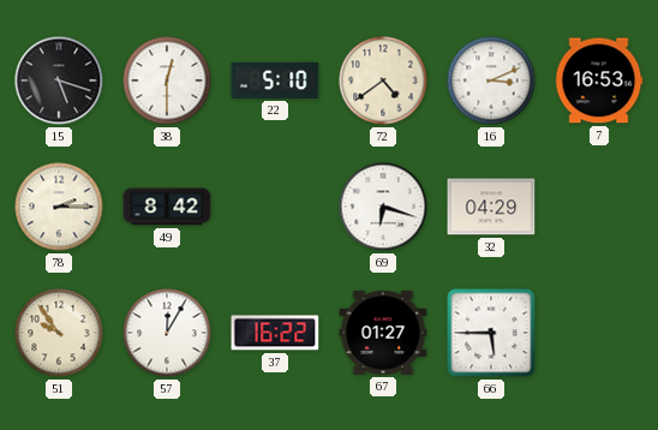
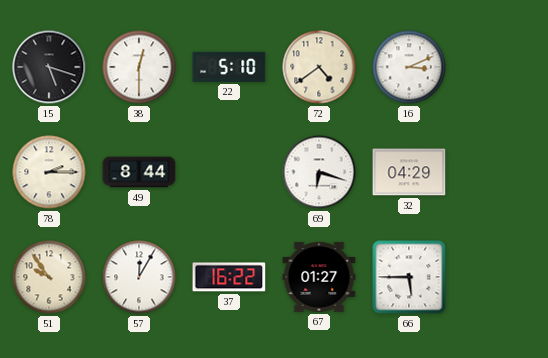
7: 16:53 -> none
49: 8:42 -> 8:44
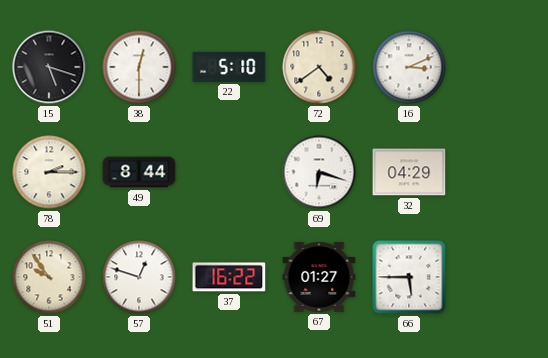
57: 12:05 -> 12:48
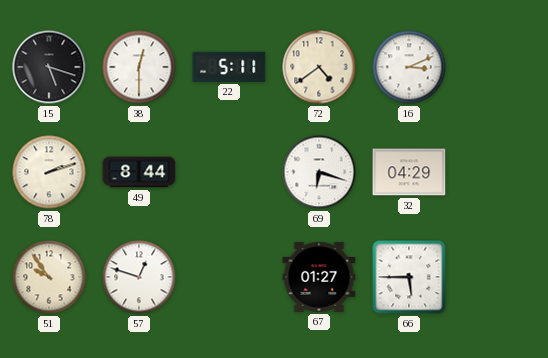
22: 5:10 -> 5:11
78: 2:15 -> 2:12
37: 16:22 -> none
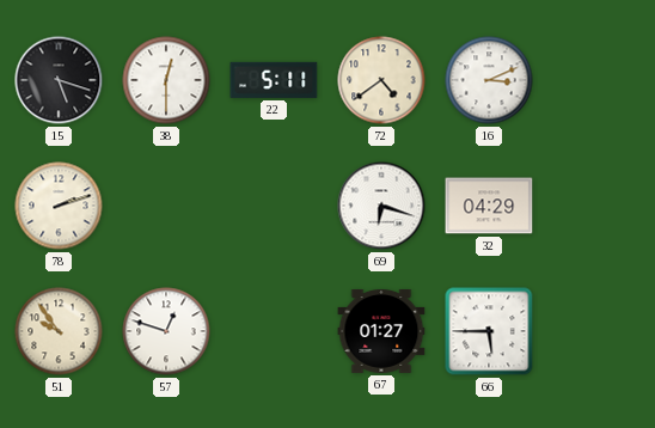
49: 8:44 -> none
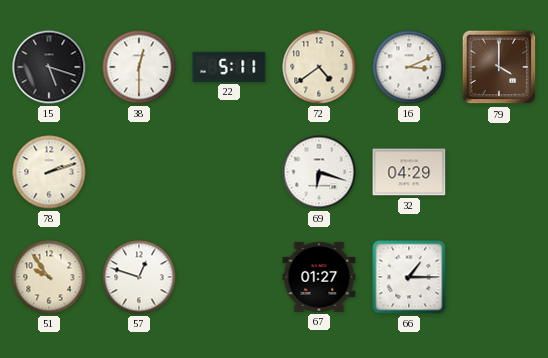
79: none -> 4:00
66: 5:45 -> 1:15
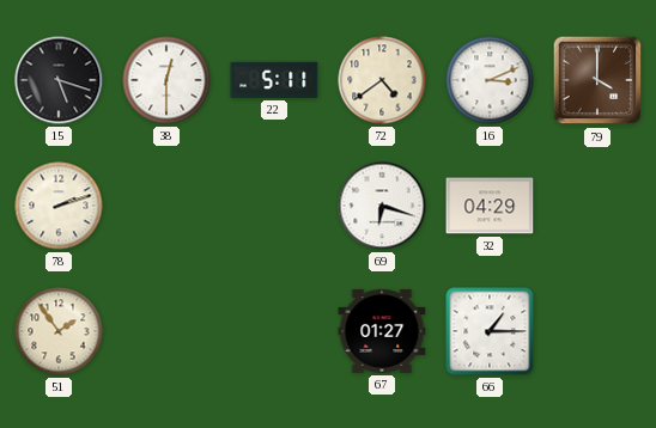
51: 9:54 -> 1:54
57: 12:48 -> none
